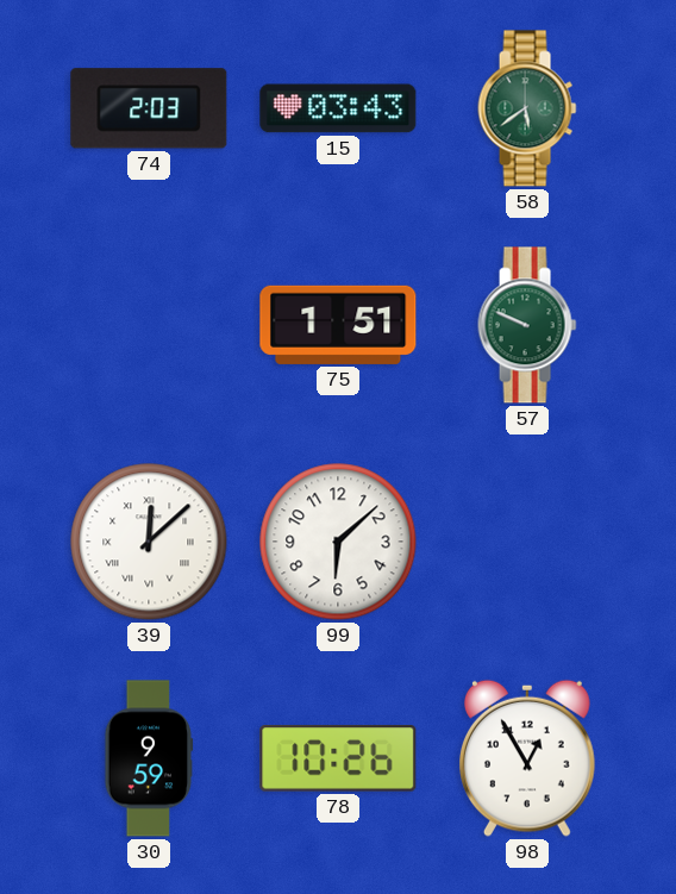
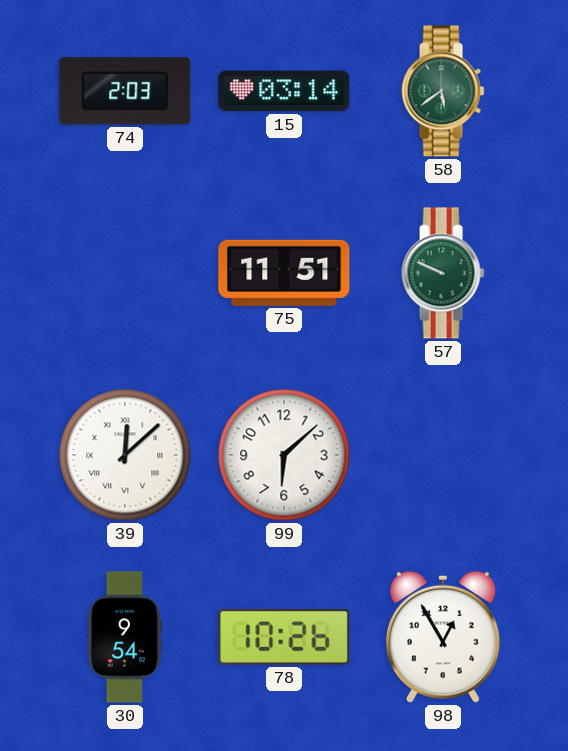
15: 03:43 -> 03:14
75: 1:51 -> 11:51
30: 9:59 -> 9:54
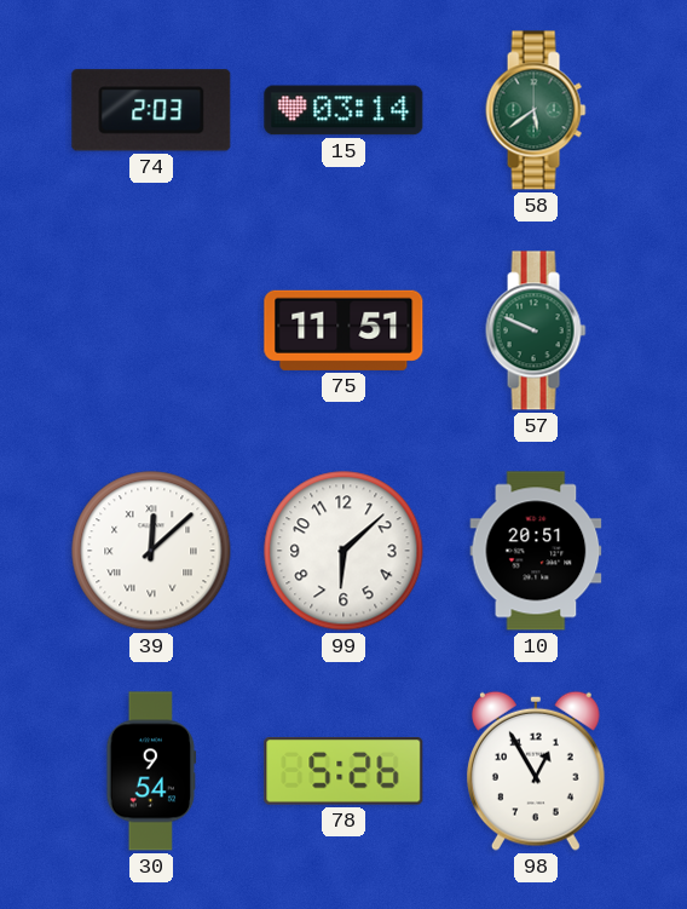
10: none -> 20:51
78: 10:26 -> 5:26
